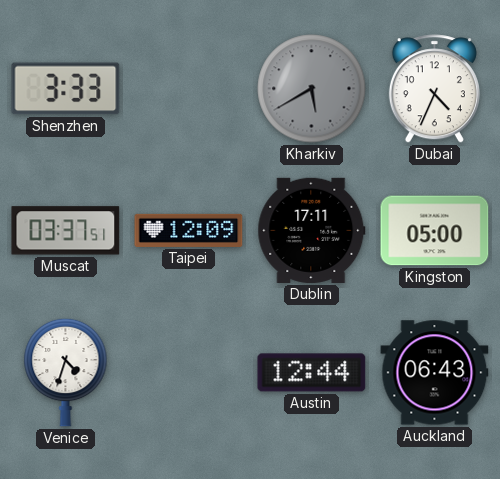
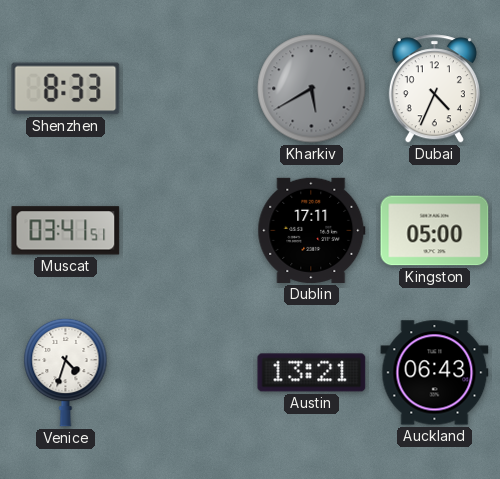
Shenzhen: 3:33 -> 8:33
Muscat: 03:37 -> 03:41
Taipei: 12:09 -> none
Austin: 12:44 -> 13:21
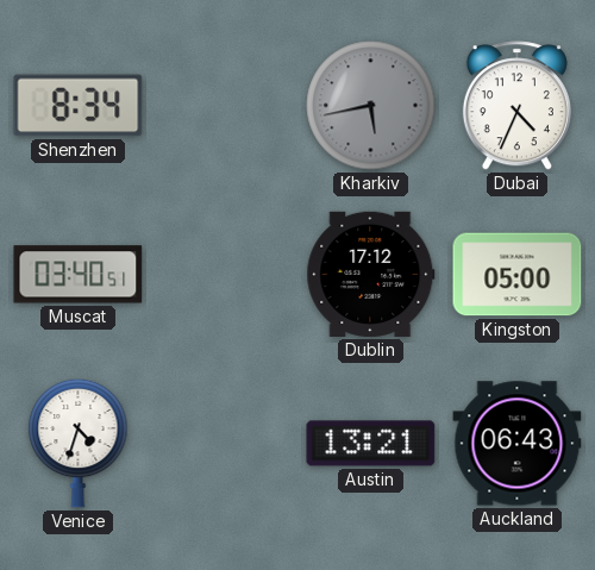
Shenzhen: 8:33 -> 8:34
Kharkiv: 5:40 -> 5:43
Muscat: 03:41 -> 03:40
Dublin: 17:11 -> 17:12
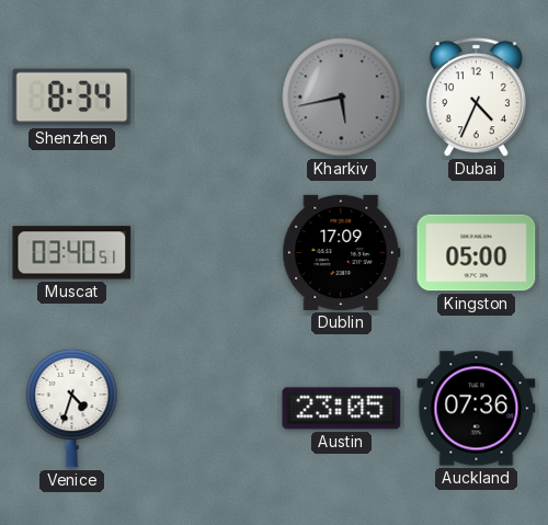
Dublin: 17:12 -> 17:09
Austin: 13:21 -> 23:05
Auckland: 06:43 -> 07:36
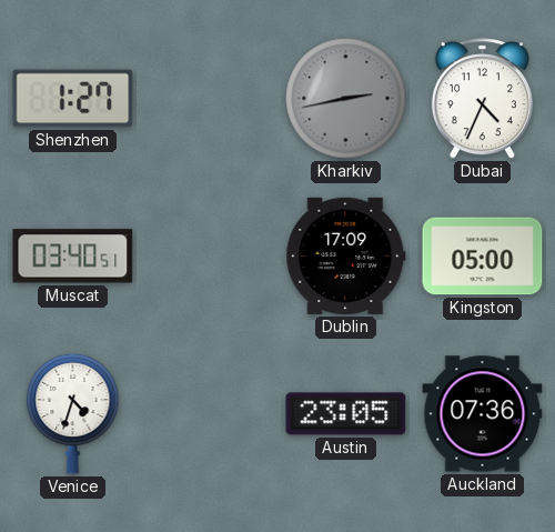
Shenzhen: 8:34 -> 1:27
Kharkiv: 5:43 -> 2:43
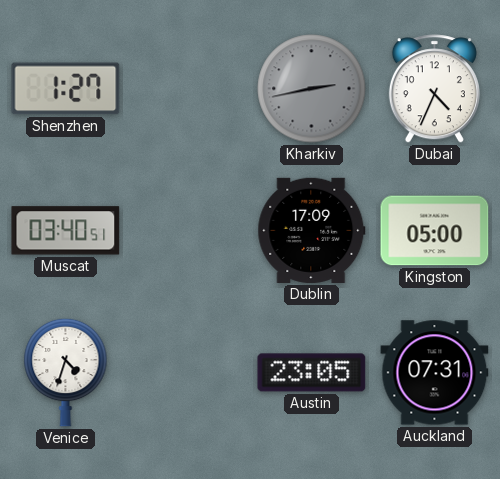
Auckland: 07:36 -> 07:31
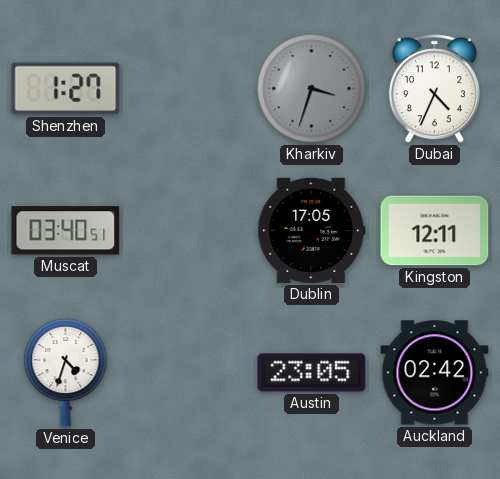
Kharkiv: 2:43 -> 3:33
Dublin: 17:09 -> 17:05
Kingston: 05:00 -> 12:11
Auckland: 07:31 -> 02:42
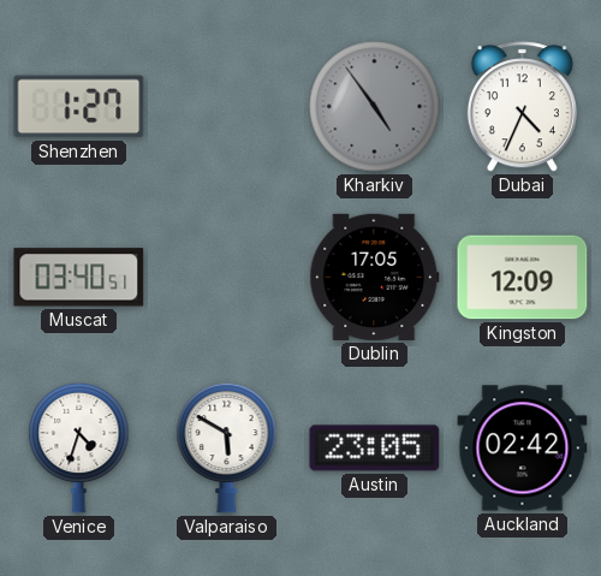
Kharkiv: 3:33 -> 4:54
Kingston: 12:11 -> 12:09
Valparaiso: none -> 5:50
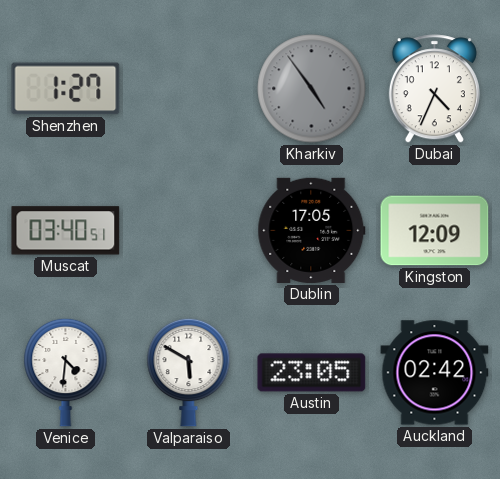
Venice: 4:33 -> 4:31
